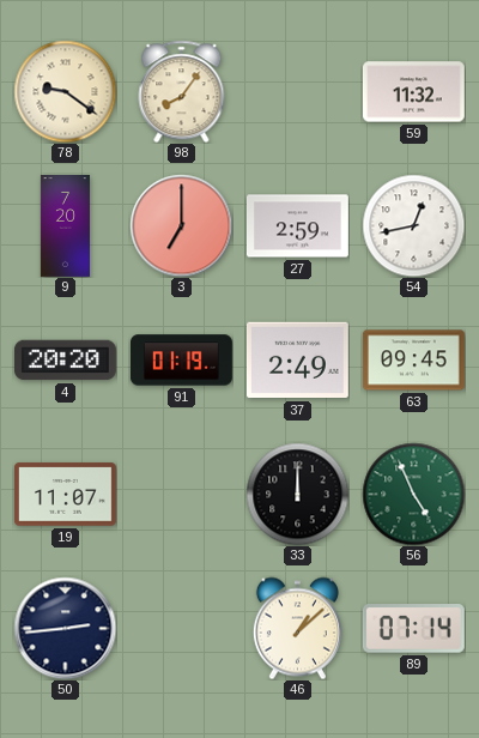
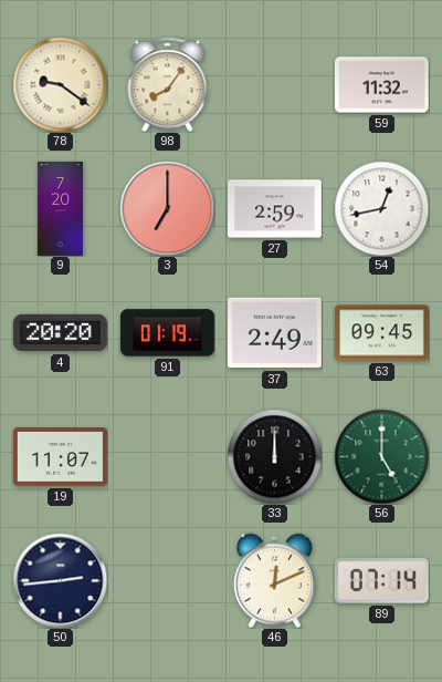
56: 4:56 -> 5:00
46: 1:08 -> 12:11
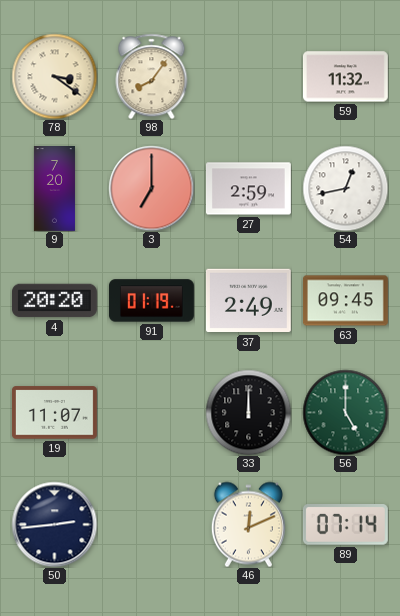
78: 9:21 -> 3:21
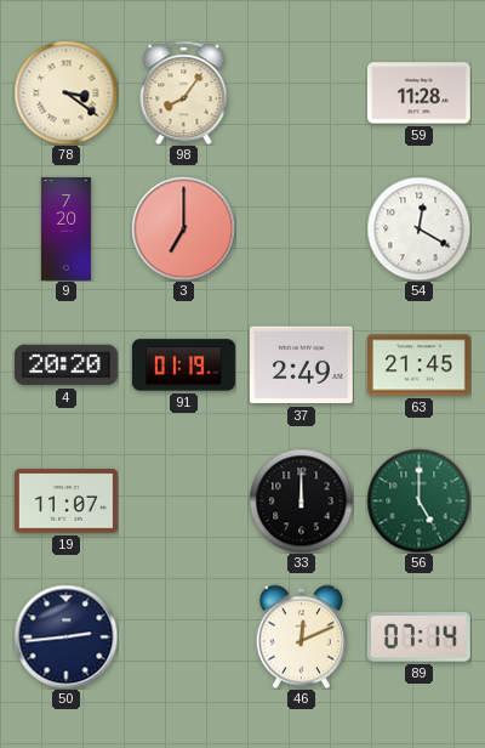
59: 11:32 -> 11:28
27: 2:59 -> none
54: 12:43 -> 12:20
63: 09:45 -> 21:45
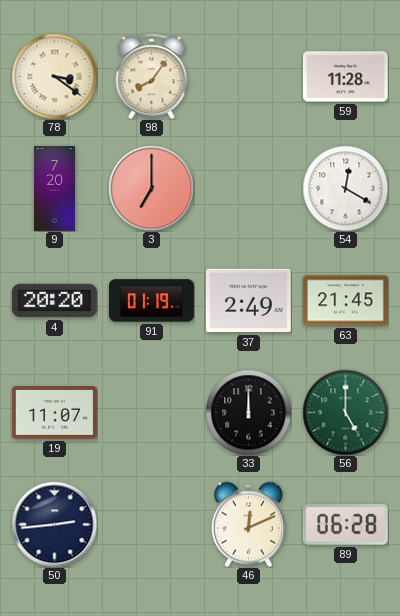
89: 07:14 -> 06:28
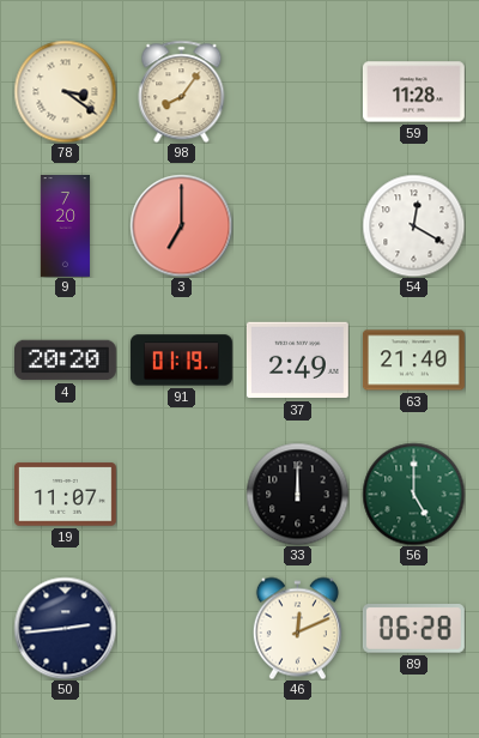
63: 21:45 -> 21:40
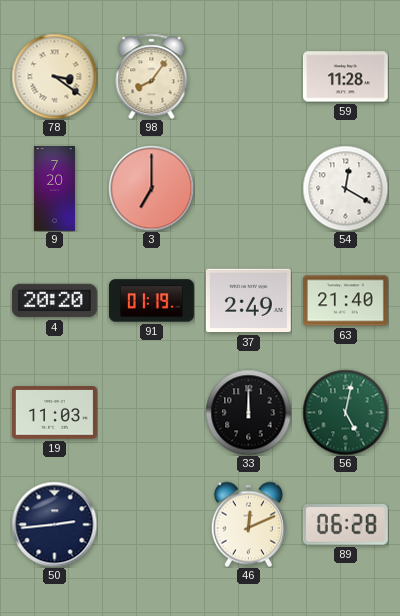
19: 11:07 -> 11:03
56: 5:00 -> 5:02
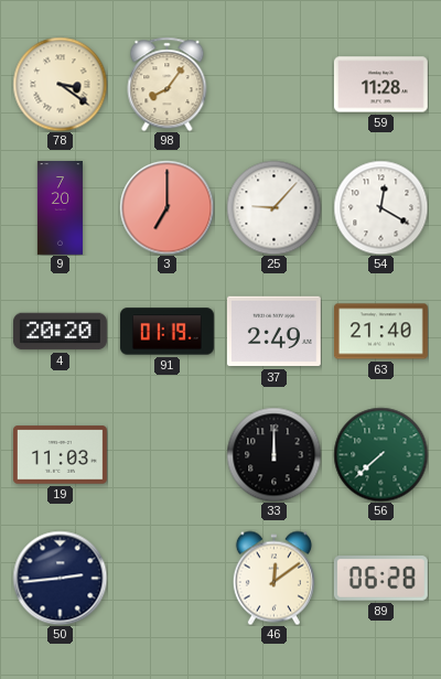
25: none -> 9:07
56: 5:02 -> 7:38
46: 12:11 -> 12:09
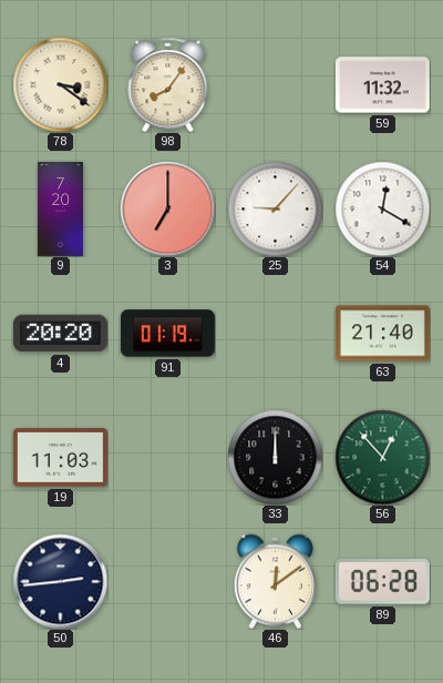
59: 11:28 -> 11:32
37: 2:49 -> none
56: 7:38 -> 12:53
